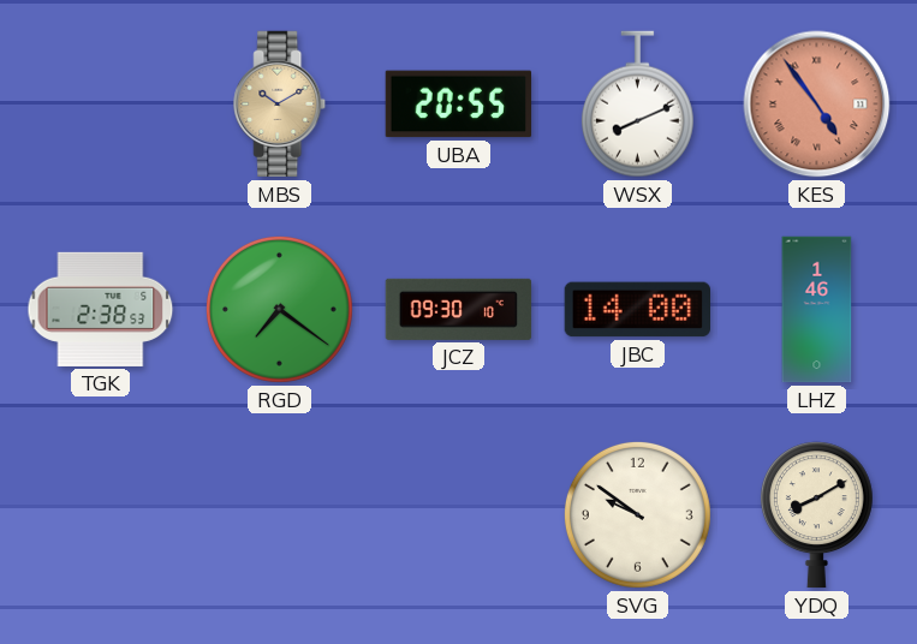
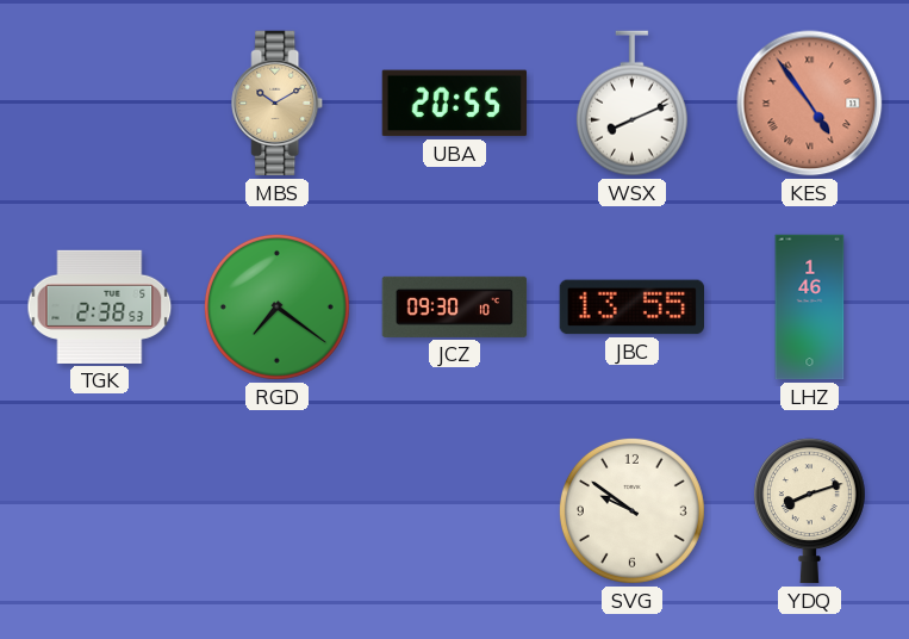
JBC: 14:00 -> 13:55
YDQ: 8:10 -> 8:12
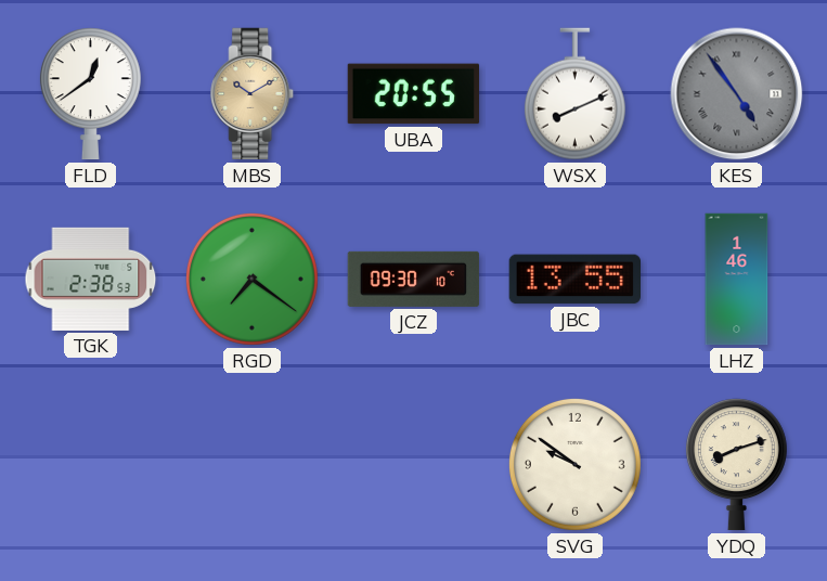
FLD: none -> 12:39
KES dial: salmon -> grey
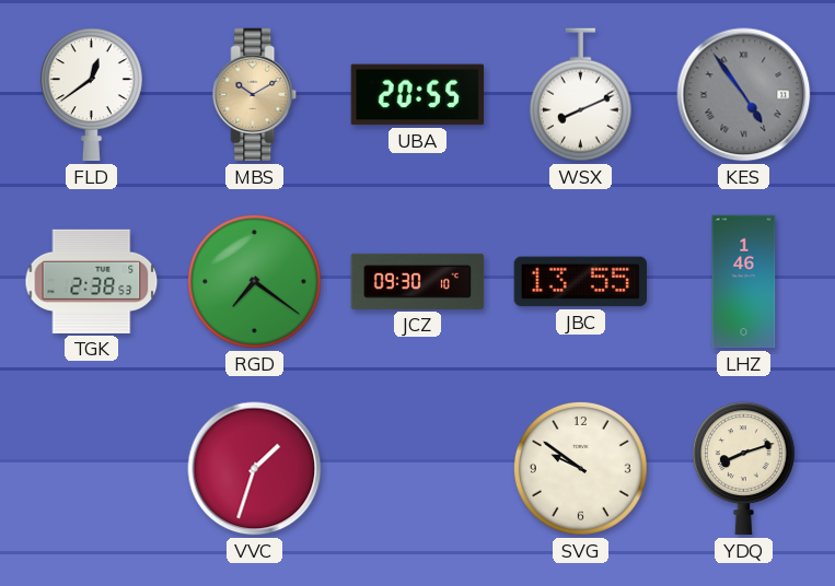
VVC: none -> 1:33
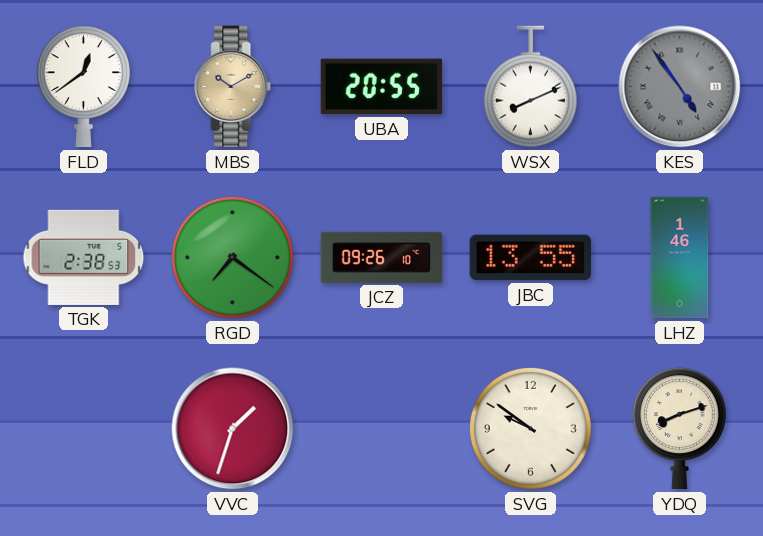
JCZ: 09:30 -> 09:26
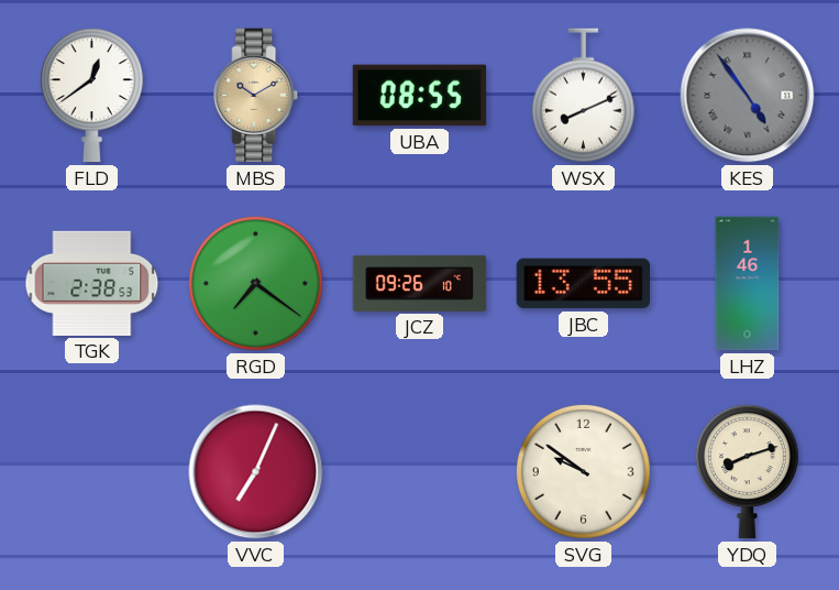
UBA: 20:55 -> 08:55
VVC: 1:33 -> 7:04
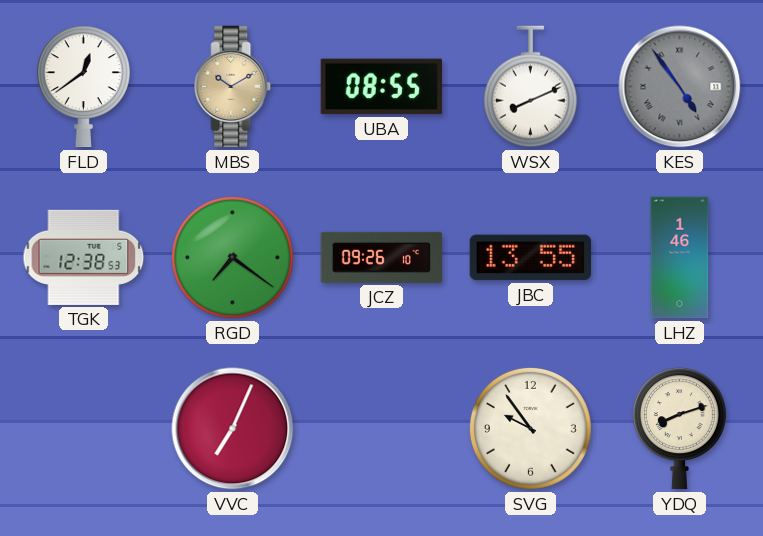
TGK: 2:38 -> 12:38
SVG: 9:51 -> 9:54
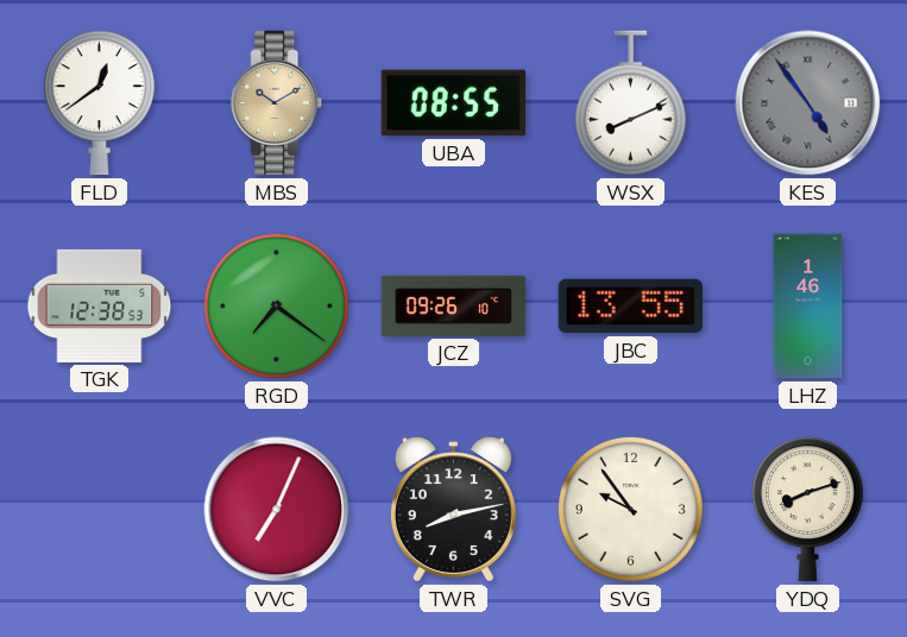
TWR: none -> 8:13
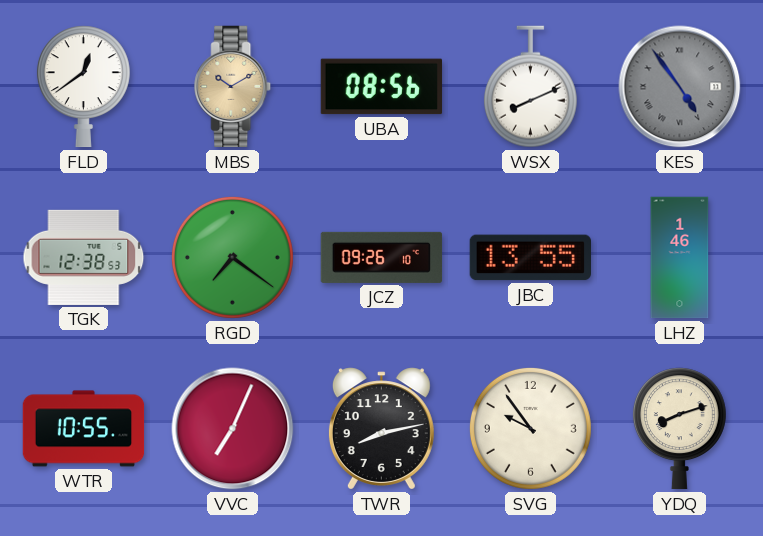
UBA: 08:55 -> 08:56
WTR: none -> 10:55
